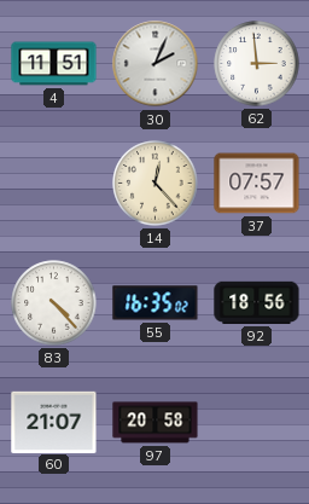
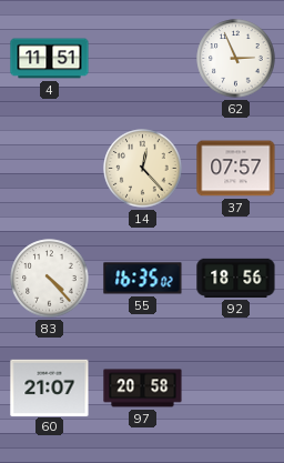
30: 2:04 -> none
62: 2:59 -> 2:56
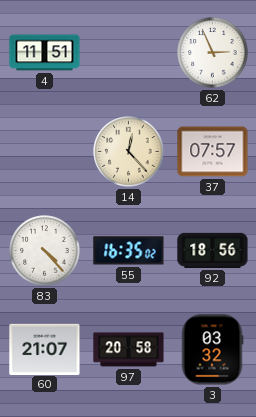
3: none -> 03:32
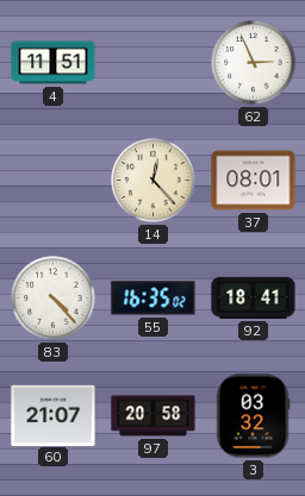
37: 07:57 -> 08:01
92: 18:56 -> 18:41
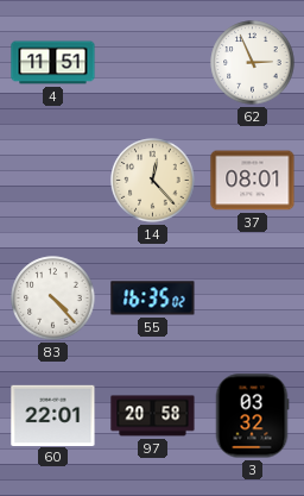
92: 18:41 -> none
60: 21:07 -> 22:01
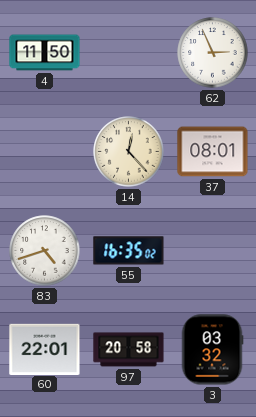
4: 11:51 -> 11:50
83: 4:23 -> 4:42
